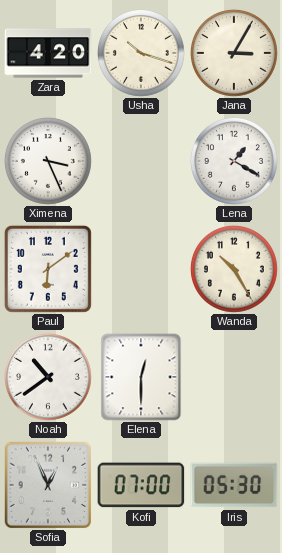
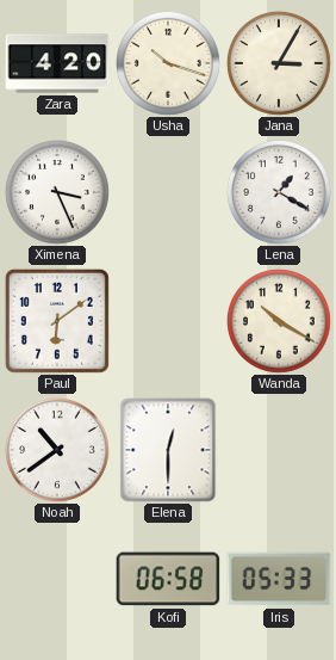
Wanda: 10:25 -> 10:20
Sofia: 12:56 -> none
Kofi: 07:00 -> 06:58
Iris: 05:30 -> 05:33
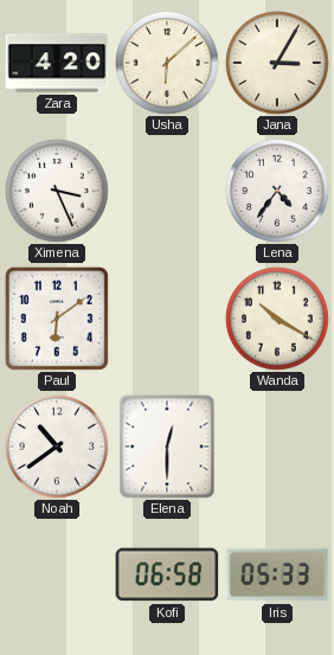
Usha: 10:18 -> 6:08
Lena: 1:20 -> 4:36
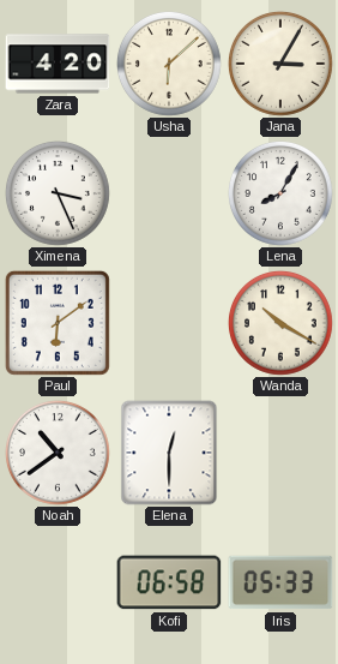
Lena: 4:36 -> 8:05
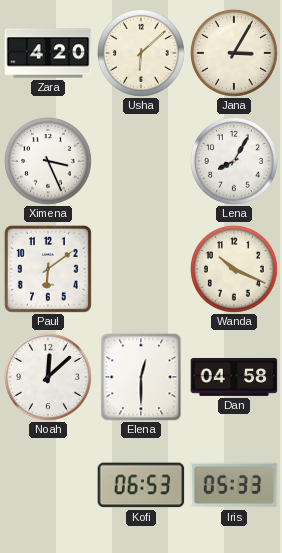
Wanda: 10:20 -> 10:19
Noah: 10:39 -> 12:08
Dan: none -> 04:58
Kofi: 06:58 -> 06:53
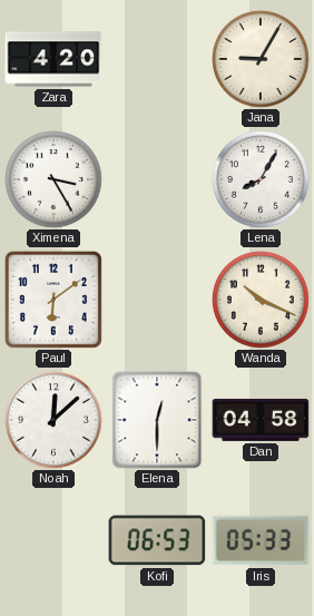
Usha: 6:08 -> none
Jana: 3:05 -> 9:05
Ximena: 3:26 -> 3:25
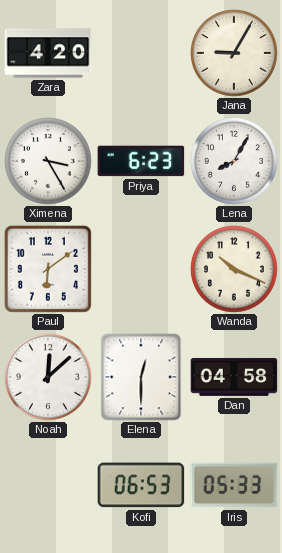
Priya: none -> 6:23
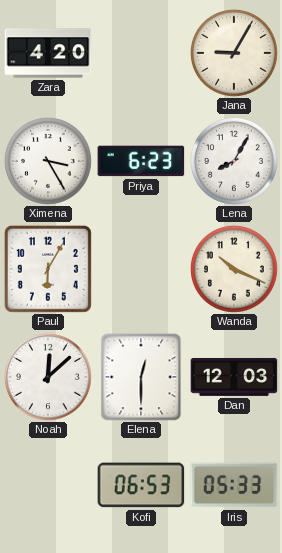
Paul: 6:09 -> 6:05
Dan: 04:58 -> 12:03
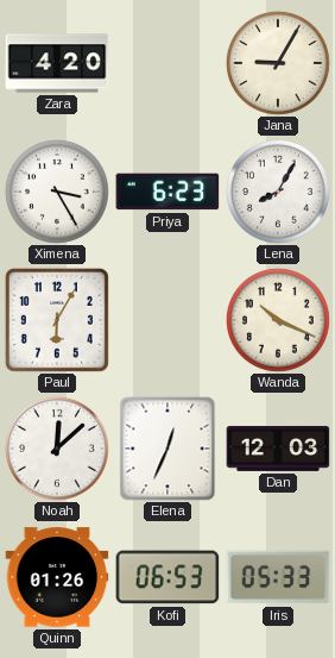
Elena: 12:30 -> 12:34
Quinn: none -> 01:26
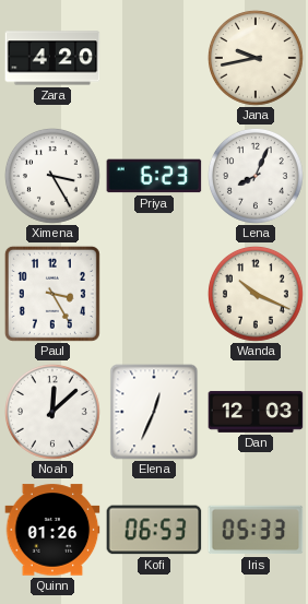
Jana: 9:05 -> 9:43
Lena: 8:05 -> 8:04
Paul: 6:05 -> 3:25
